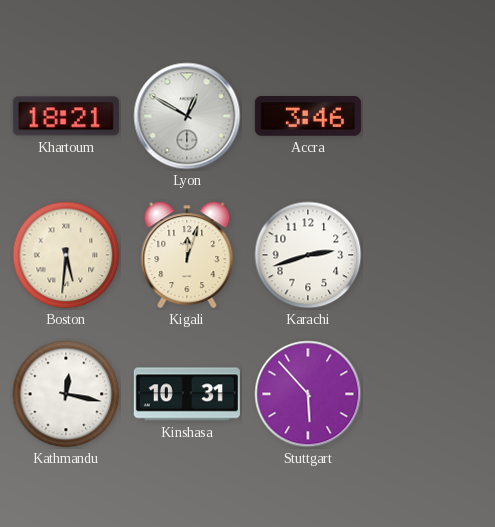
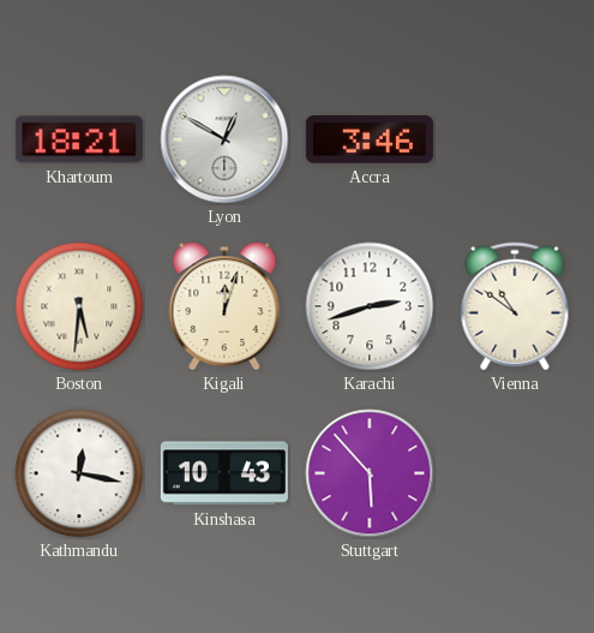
Vienna: none -> 10:51
Kinshasa: 10:31 -> 10:43
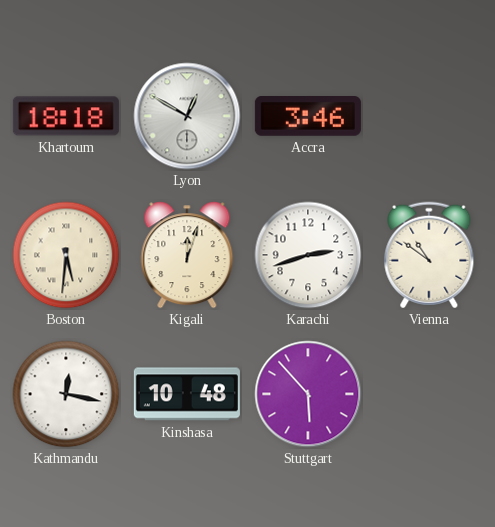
Khartoum: 18:21 -> 18:18
Kinshasa: 10:43 -> 10:48
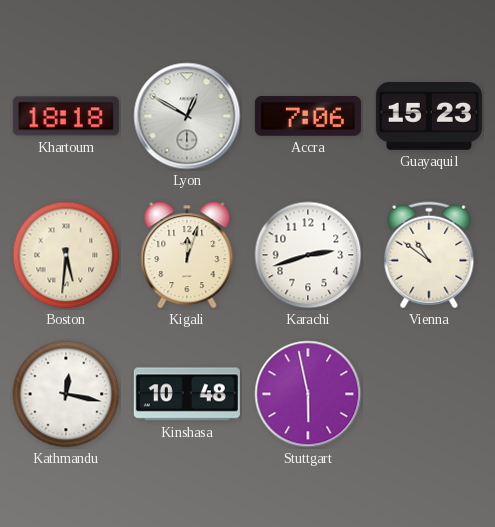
Accra: 3:46 -> 7:06
Guayaquil: none -> 15:23
Stuttgart: 5:53 -> 5:58
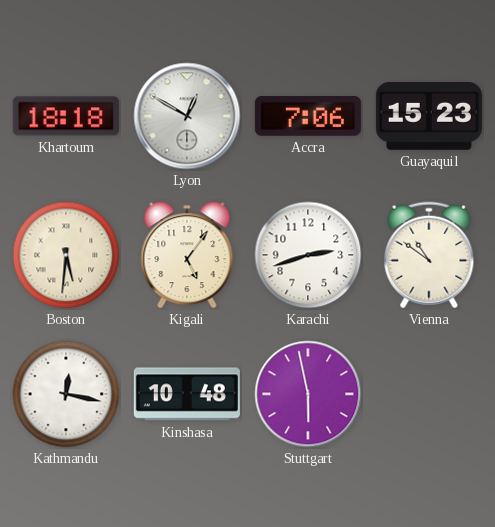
Kigali: 12:03 -> 5:06
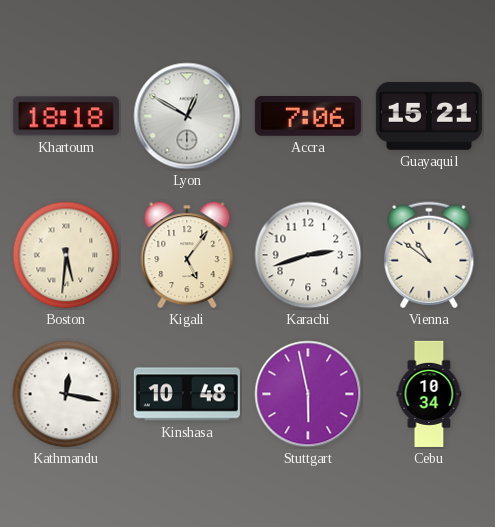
Guayaquil: 15:23 -> 15:21
Cebu: none -> 10:34
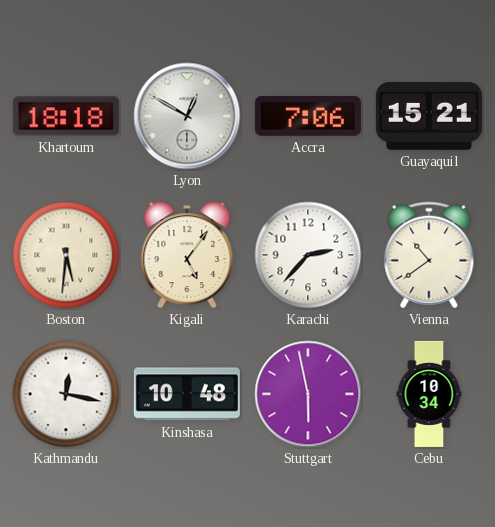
Karachi: 2:42 -> 2:37
Vienna: 10:51 -> 10:39
